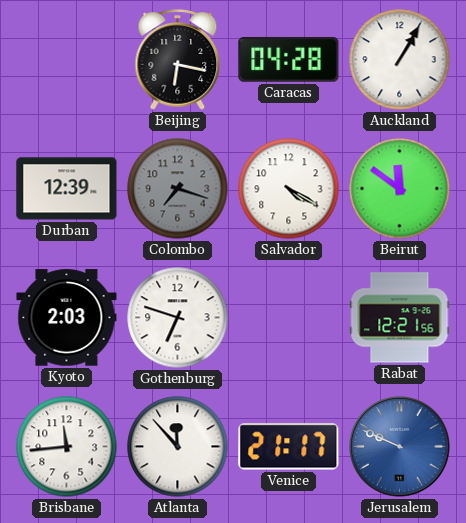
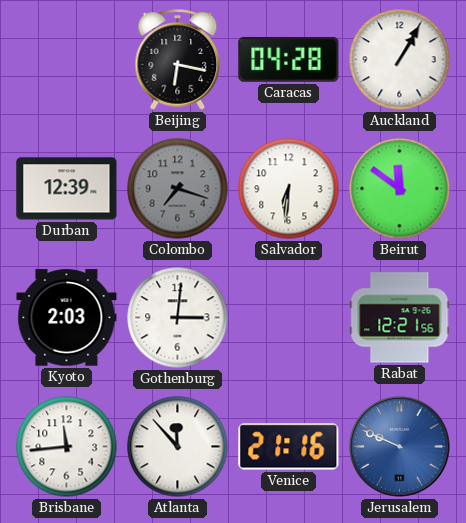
Salvador: 4:20 -> 6:31
Gothenburg: 6:48 -> 3:01
Venice: 21:17 -> 21:16
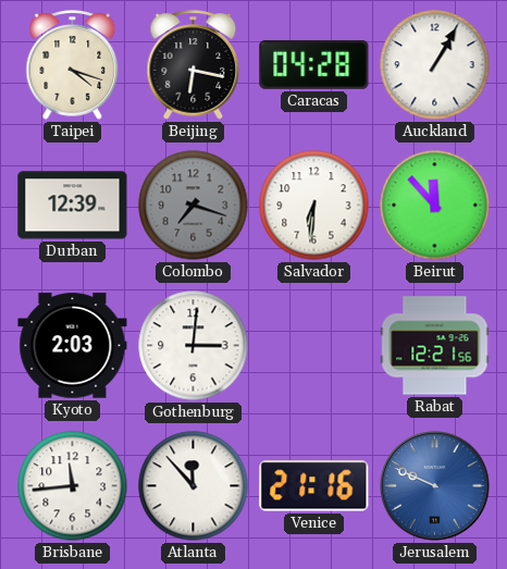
Taipei: none -> 4:18
Beirut: 11:51 -> 11:53
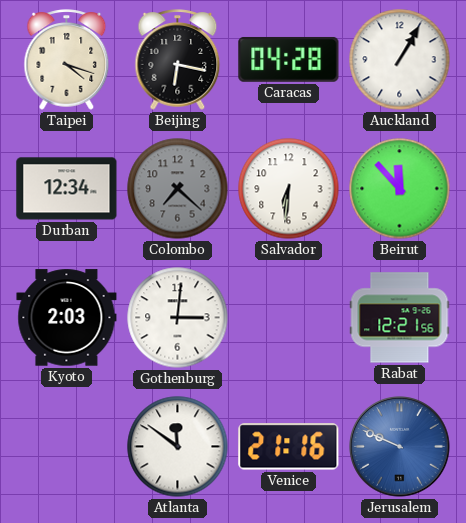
Durban: 12:39 -> 12:34
Colombo: 7:18 -> 7:22
Brisbane: 11:44 -> none
Atlanta: 11:53 -> 11:51
